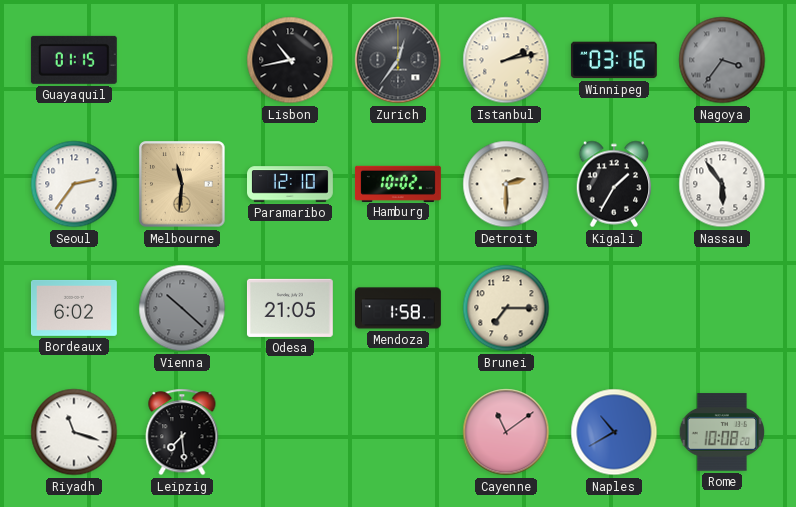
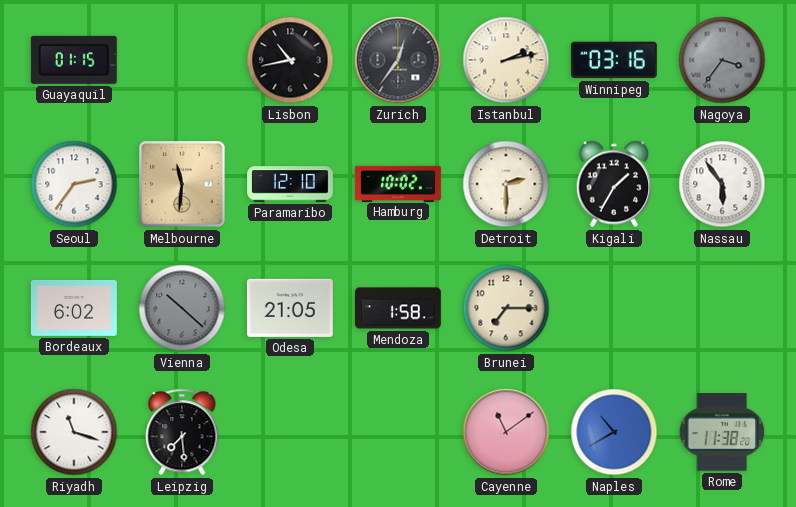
Rome: 10:08 -> 11:38
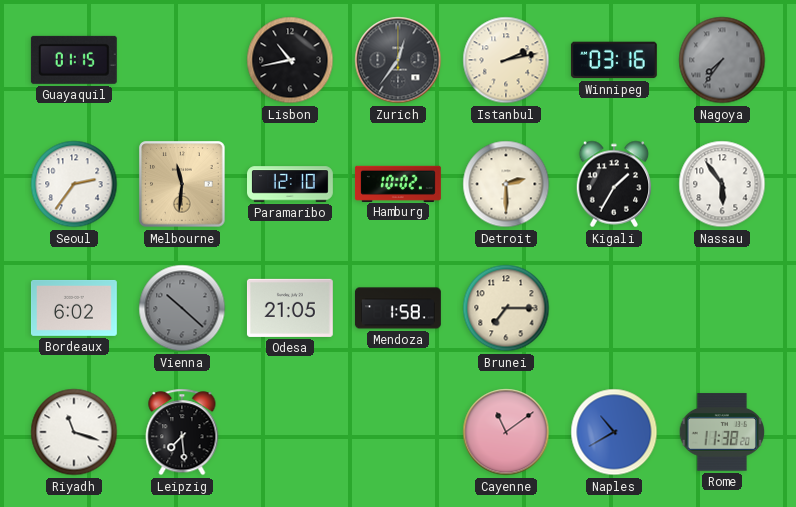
Nagoya: 3:36 -> 7:36
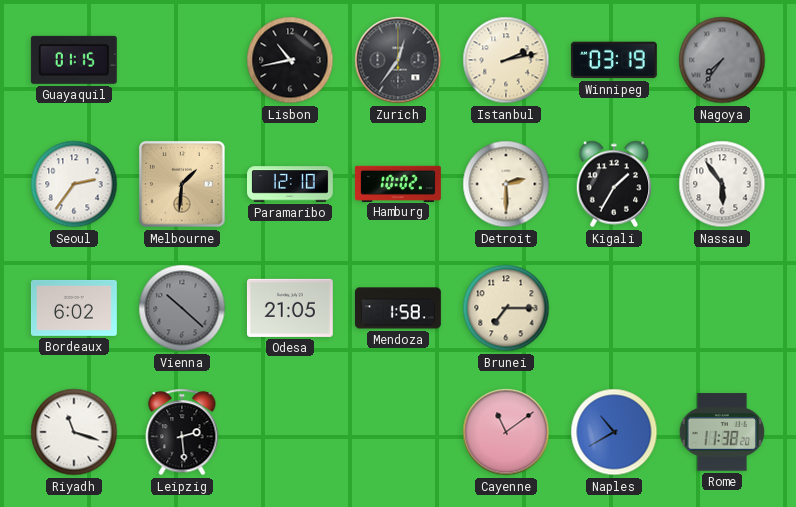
Winnipeg: 03:16 -> 03:19
Melbourne: 11:31 -> 1:31
Leipzig: 7:29 -> 2:29
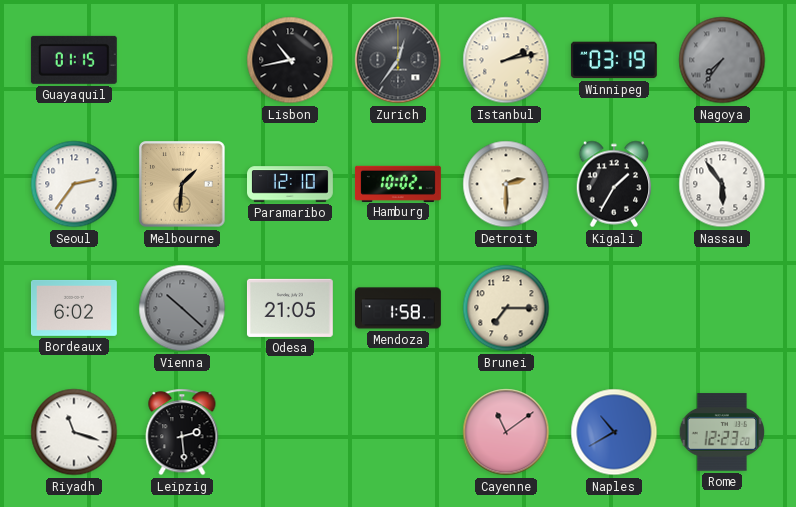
Rome: 11:38 -> 12:23
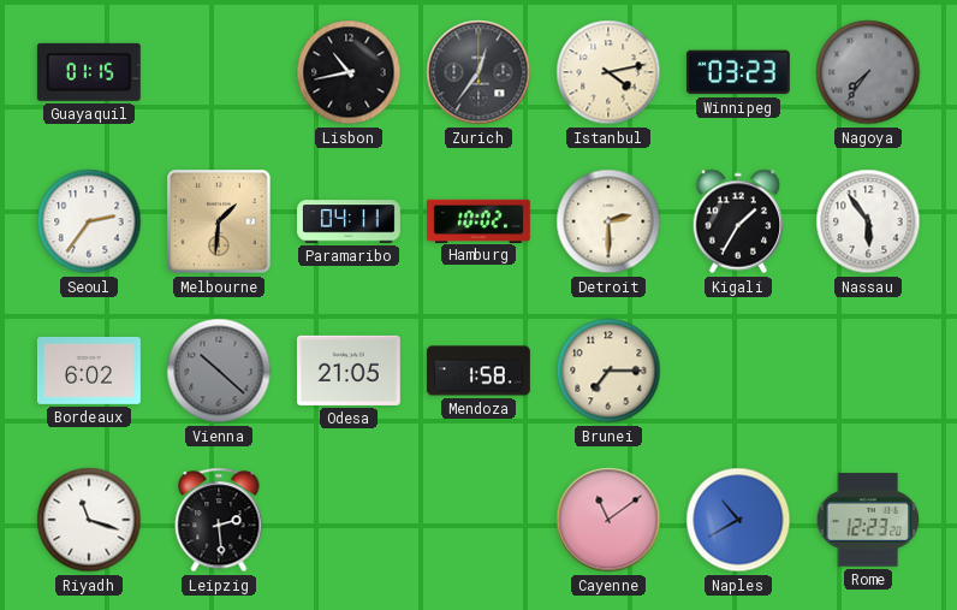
Istanbul: 2:13 -> 4:13
Winnipeg: 03:19 -> 03:23
Paramaribo: 12:10 -> 04:11
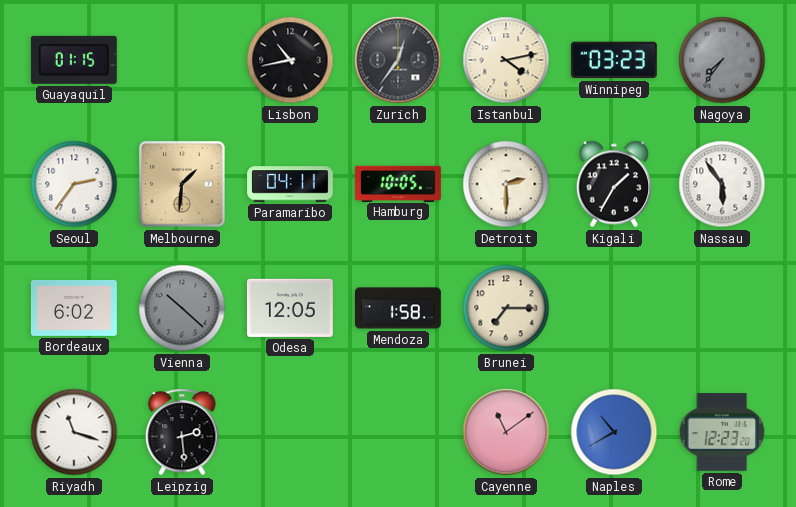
Hamburg: 10:02 -> 10:05
Odesa: 21:05 -> 12:05
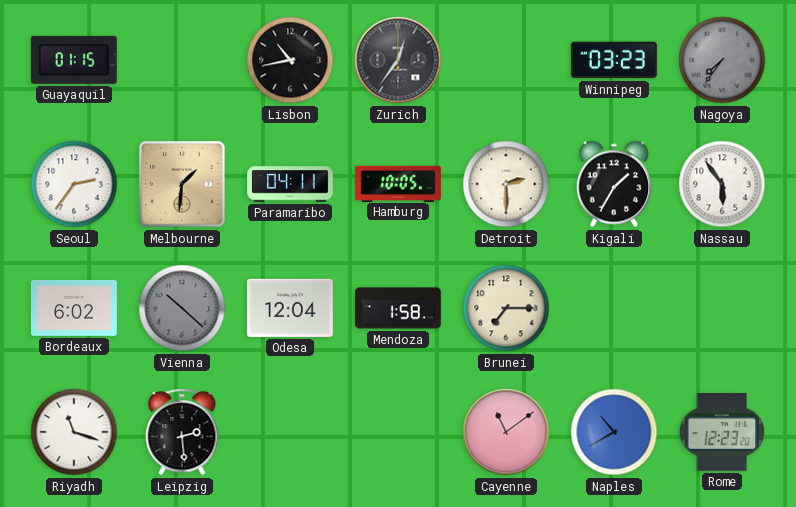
Istanbul: 4:13 -> none
Odesa: 12:05 -> 12:04
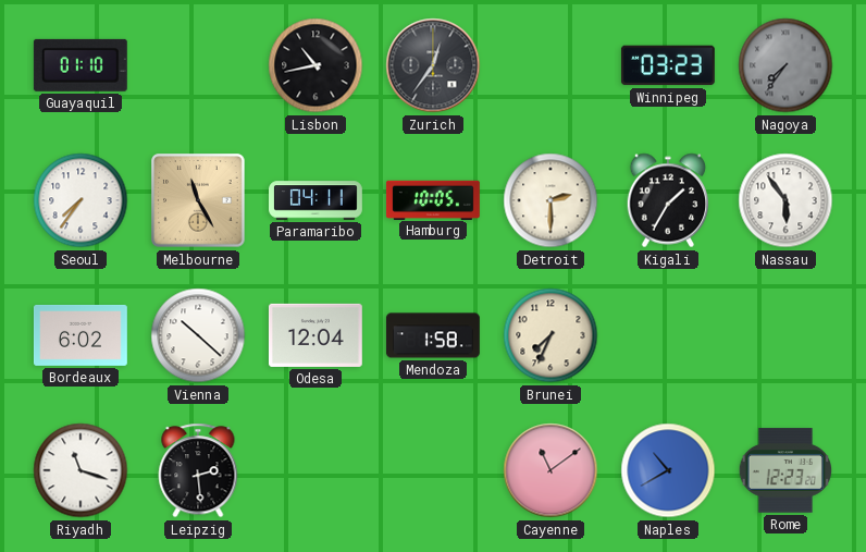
Guayaquil: 01:15 -> 01:10
Seoul: 2:36 -> 7:36
Melbourne: 1:31 -> 11:25
Vienna dial: grey -> white
Brunei: 7:15 -> 7:34
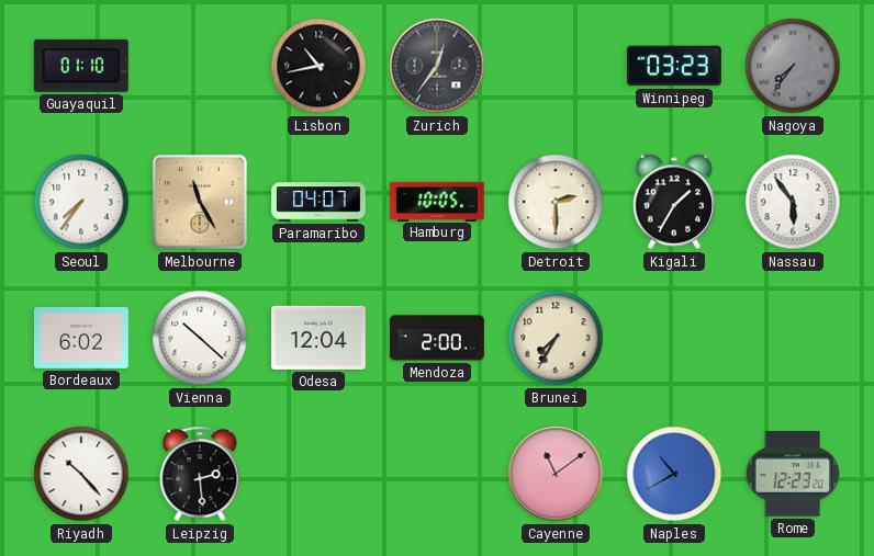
Paramaribo: 04:11 -> 04:07
Mendoza: 1:58 -> 2:00
Brunei: 7:34 -> 7:35
Riyadh: 11:18 -> 10:23
